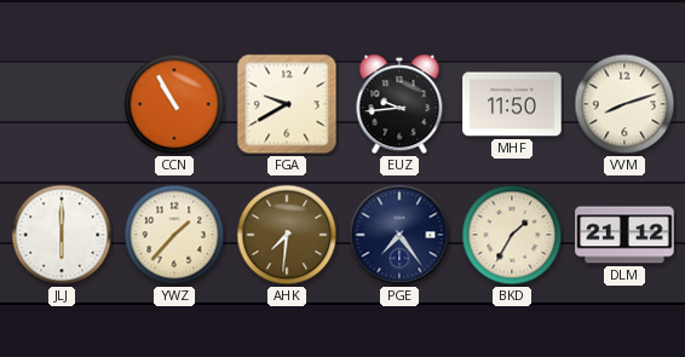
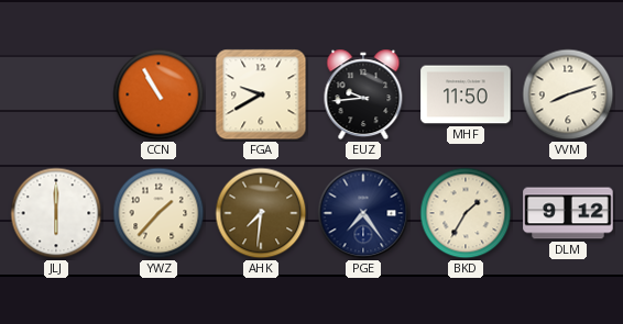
DLM: 21:12 -> 9:12
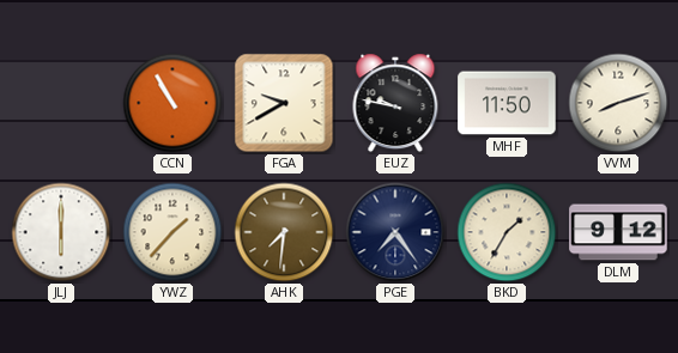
EUZ: 9:44 -> 9:47
